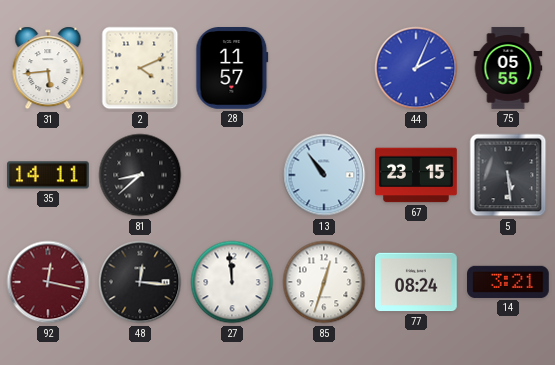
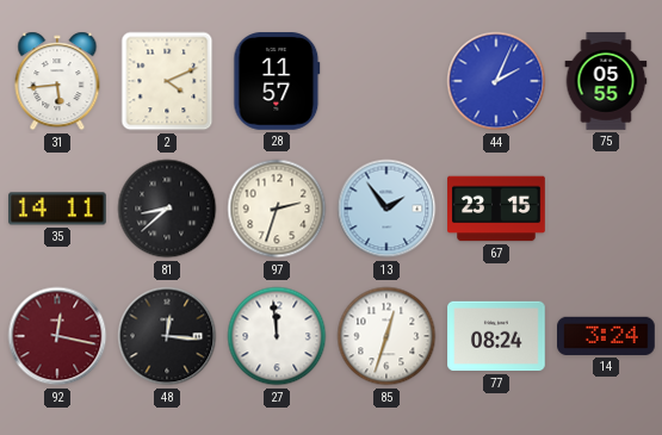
97: none -> 2:33
13: 10:54 -> 1:54
5: 5:29 -> none
14: 3:21 -> 3:24
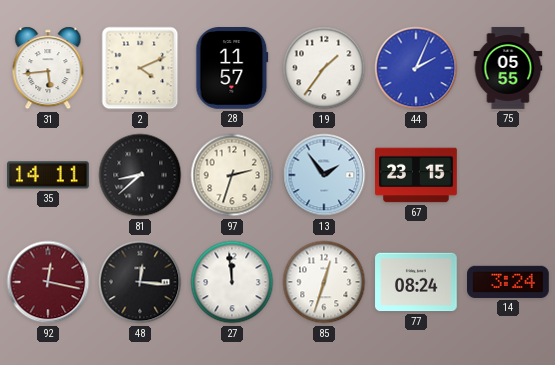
19: none -> 1:36
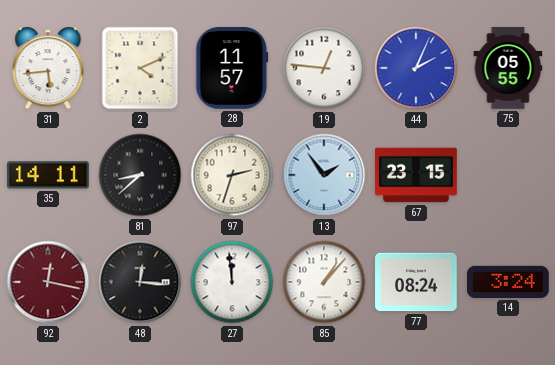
19: 1:36 -> 12:46
85: 12:33 -> 1:07
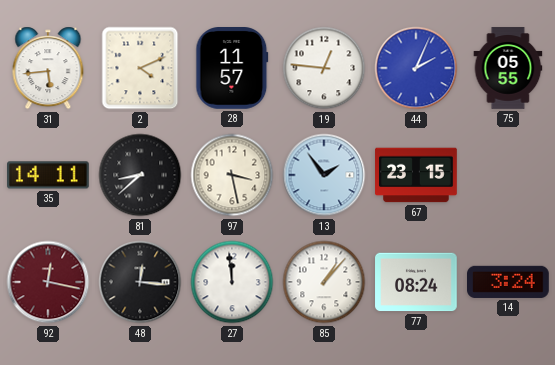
97: 2:33 -> 3:28
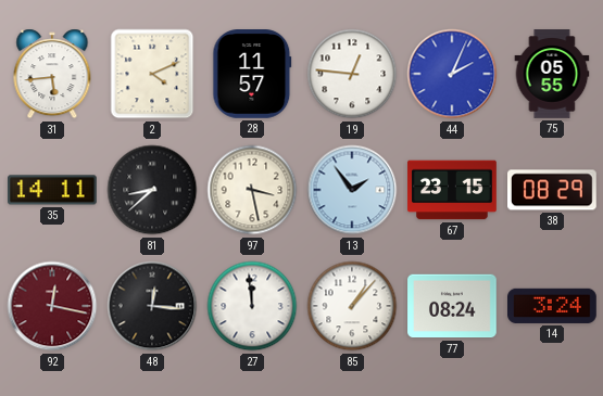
38: none -> 08:29
